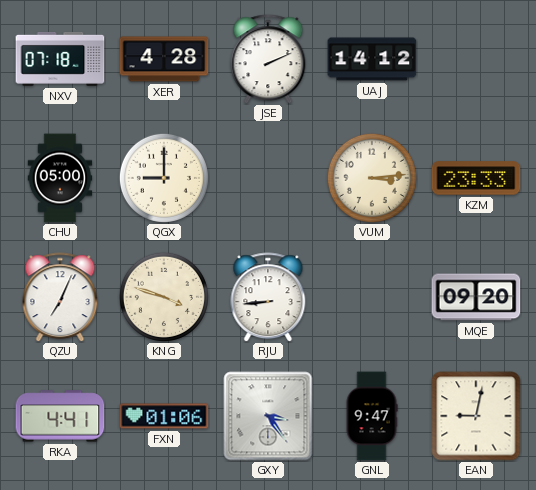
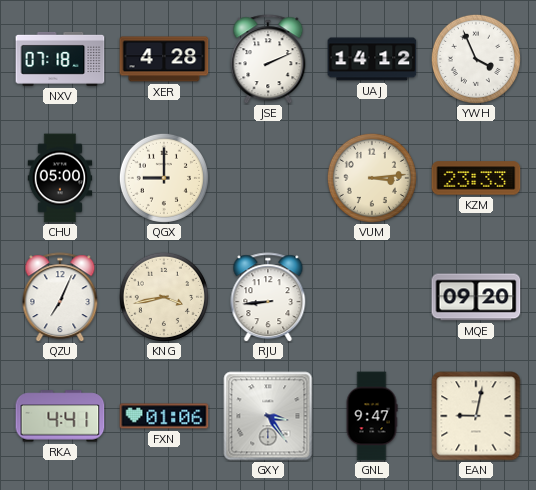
YWH: none -> 3:56
KNG: 3:48 -> 3:43
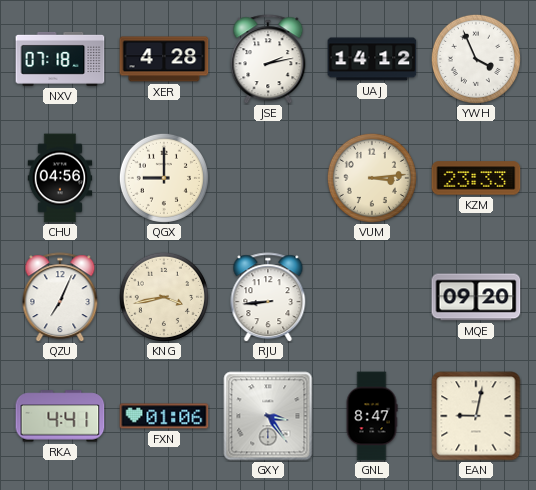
JSE: 2:11 -> 2:13
CHU: 05:00 -> 04:56
GNL: 9:47 -> 8:47
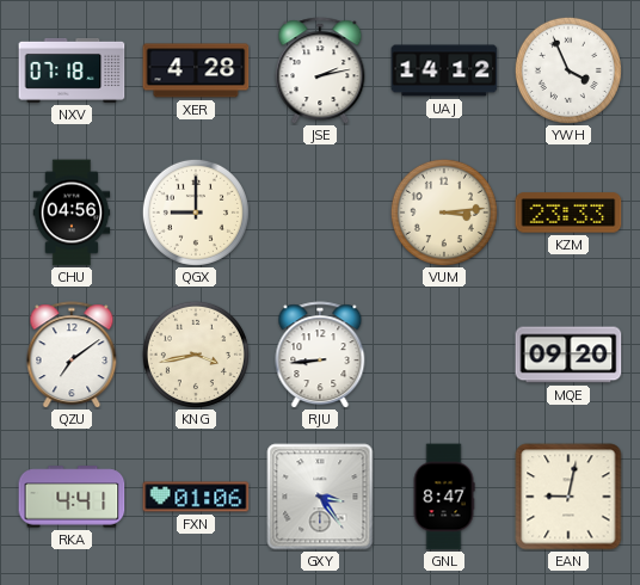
QZU: 7:04 -> 7:09
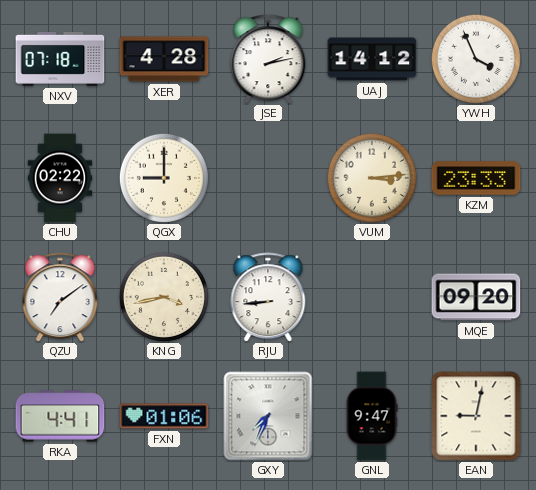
CHU: 04:56 -> 02:22
GXY: 3:24 -> 7:34
GNL: 8:47 -> 9:47
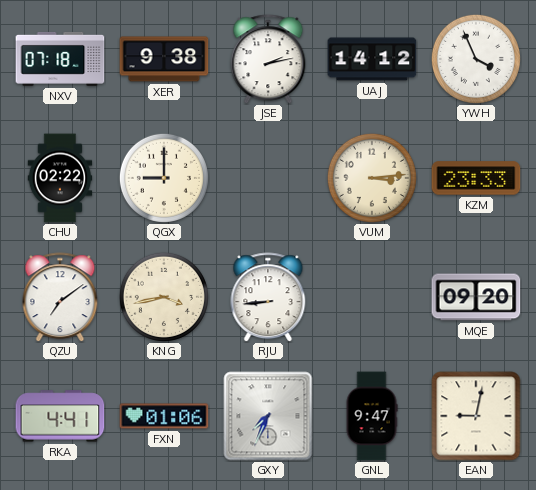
XER: 4:28 -> 9:38
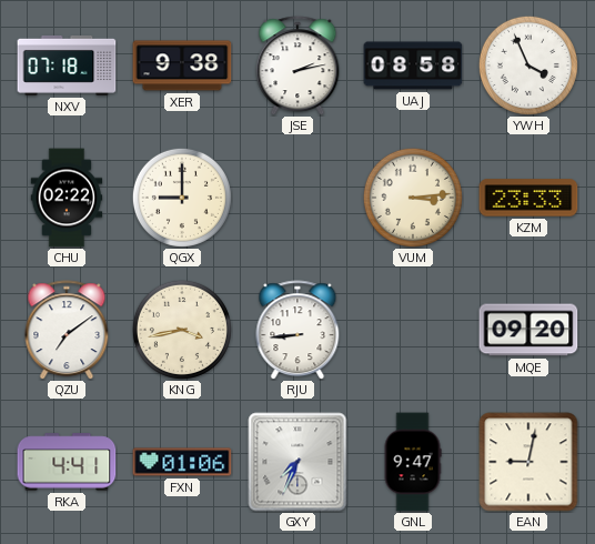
UAJ: 14:12 -> 08:58
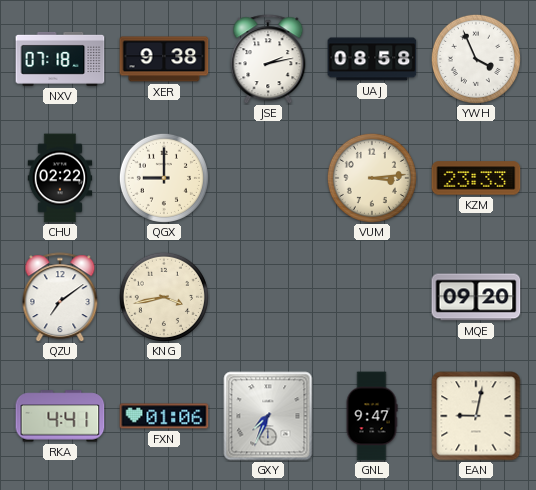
RJU: 8:44 -> none
